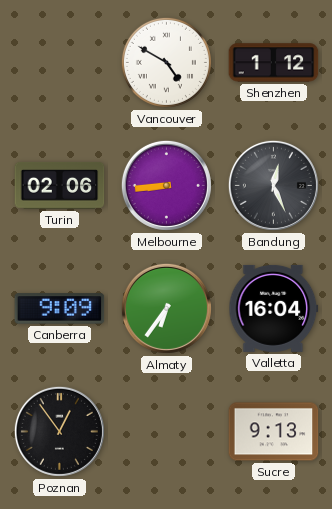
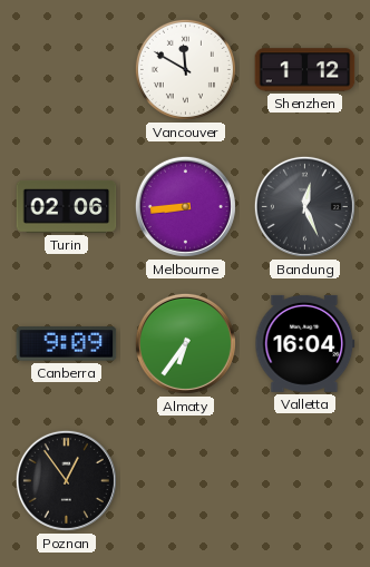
Vancouver: 4:50 -> 11:50
Sucre: 9:13 -> none
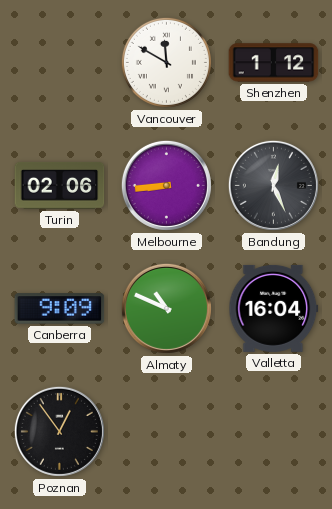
Almaty: 6:36 -> 10:49
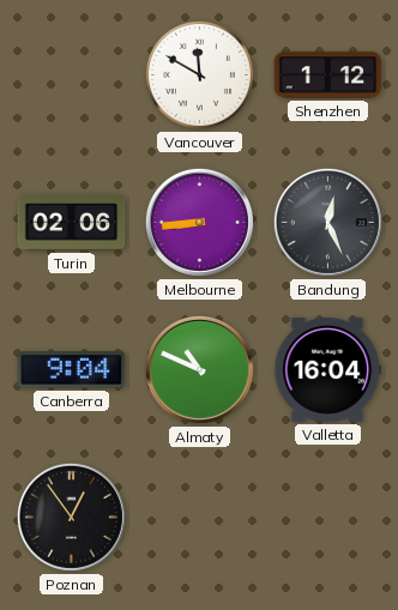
Canberra: 9:09 -> 9:04
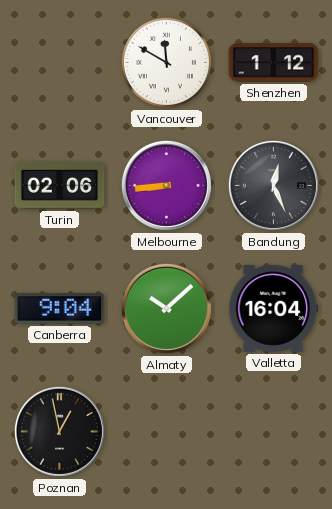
Almaty: 10:49 -> 10:08
Poznan: 12:54 -> 12:58
